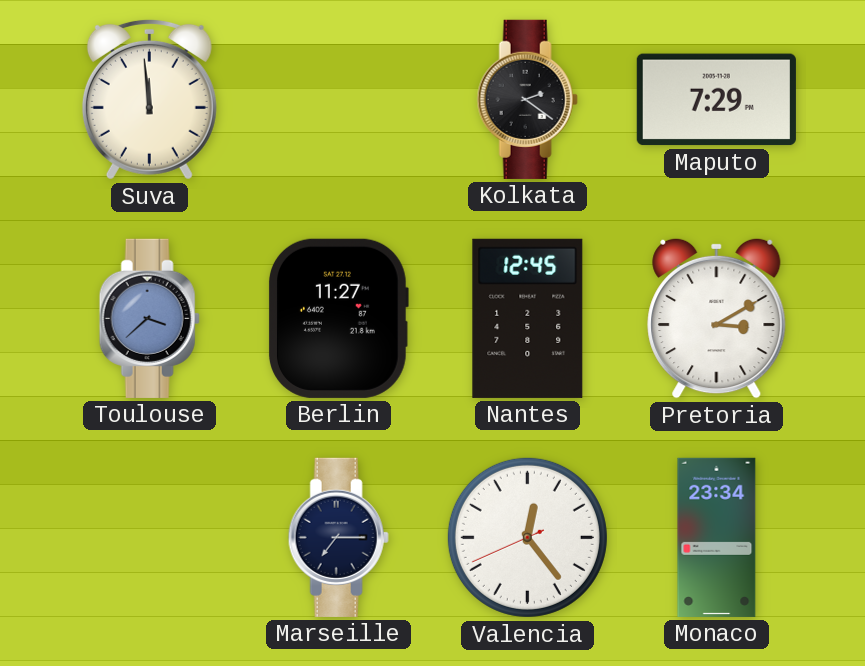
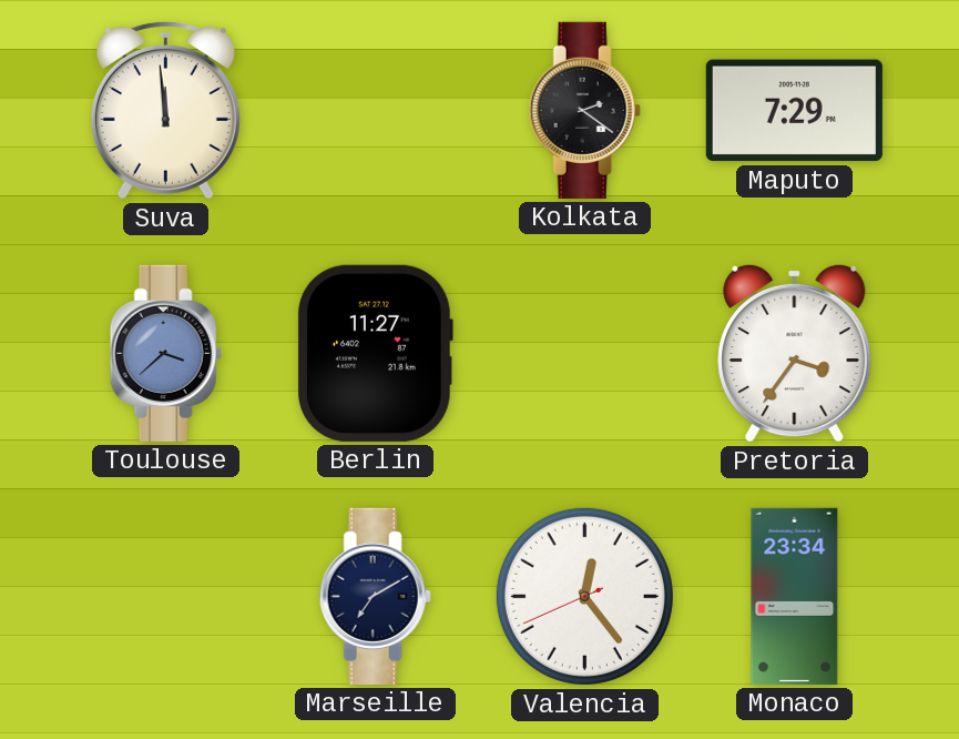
Nantes: 12:45 -> none
Pretoria: 3:10 -> 3:36
Marseille: 7:15 -> 7:10
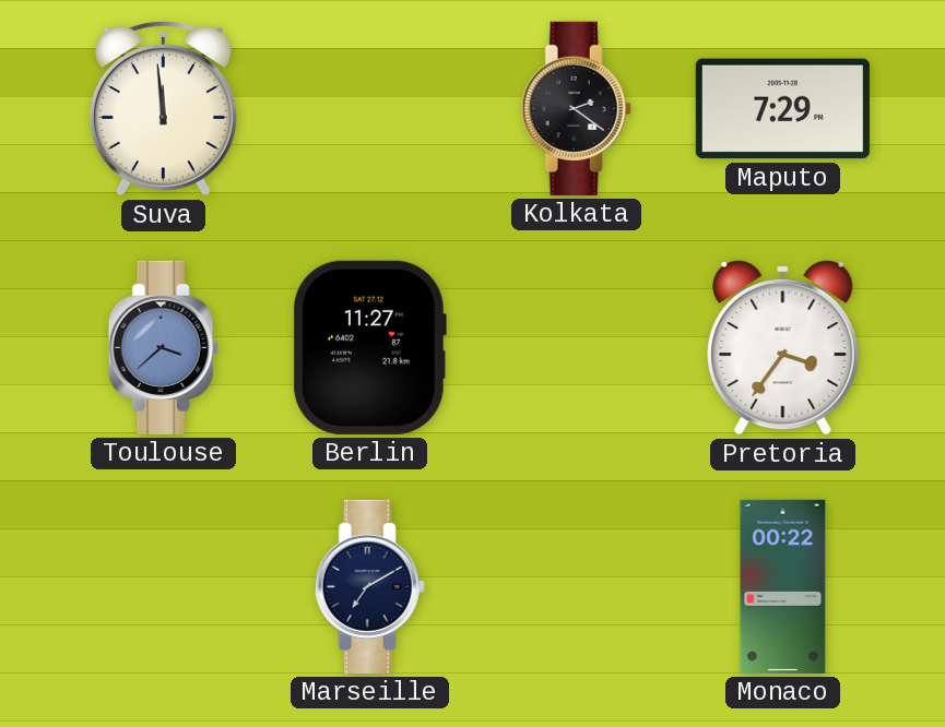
Valencia: 12:23 -> none
Monaco: 23:34 -> 00:22
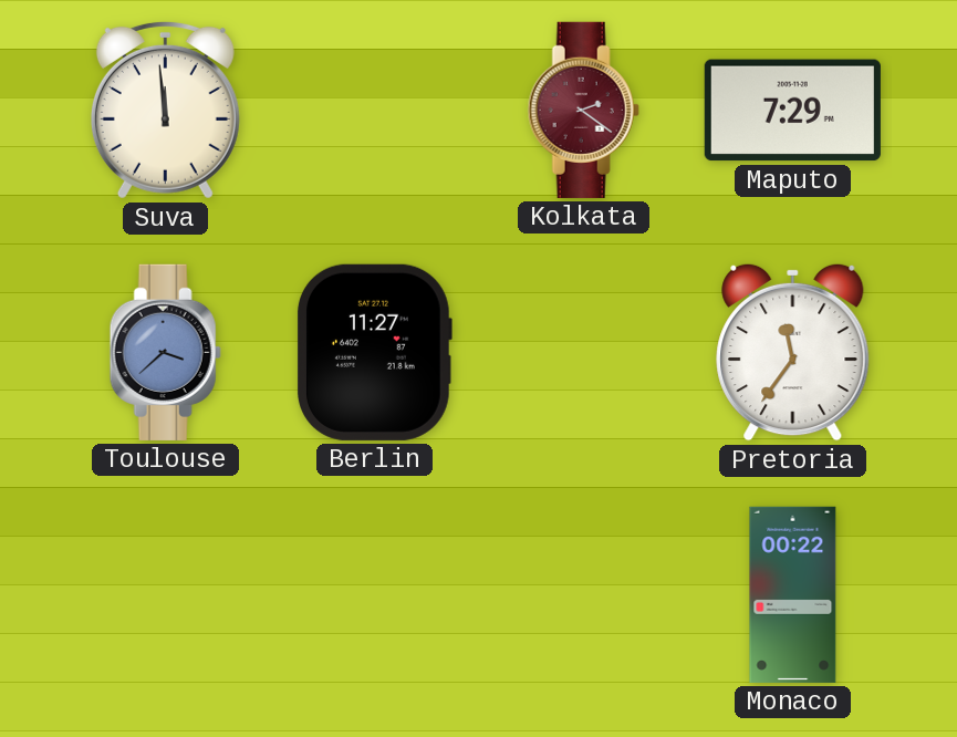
Kolkata dial: black -> burgundy
Pretoria: 3:36 -> 11:36
Marseille: 7:10 -> none
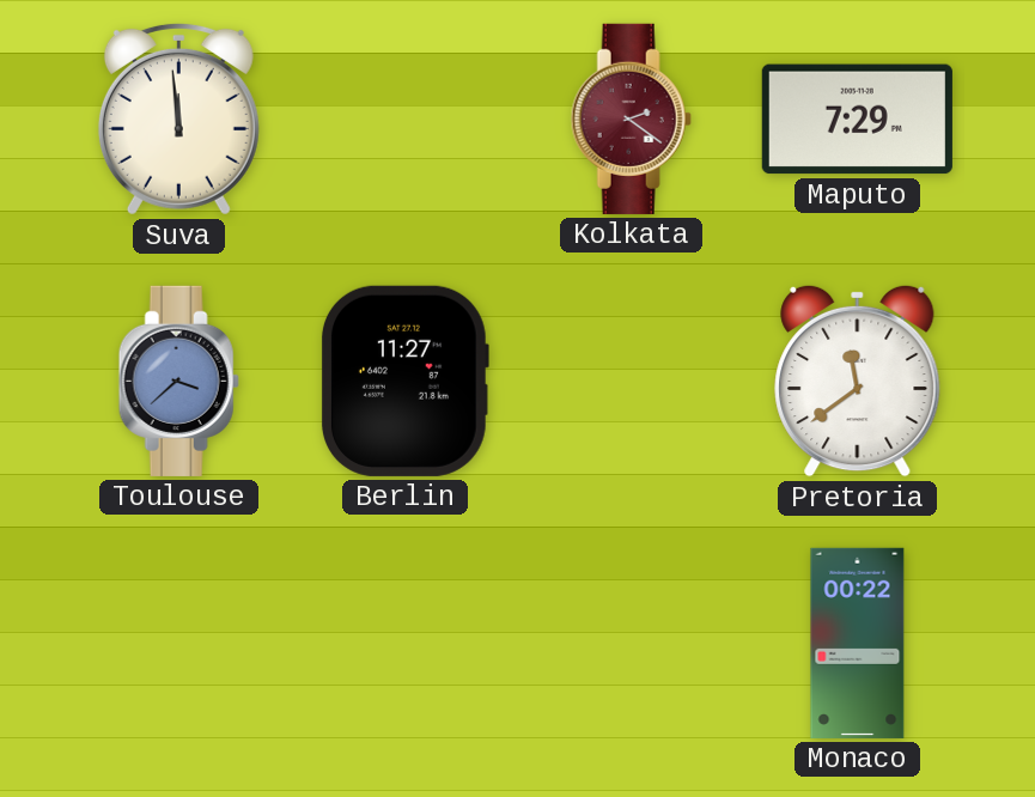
Pretoria: 11:36 -> 11:39
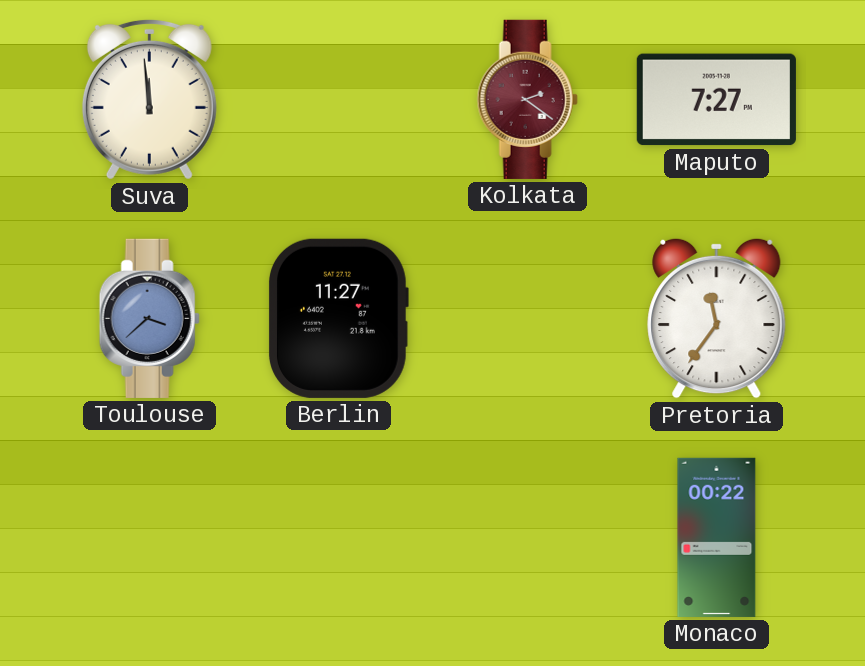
Maputo: 7:29 -> 7:27
Pretoria: 11:39 -> 11:36
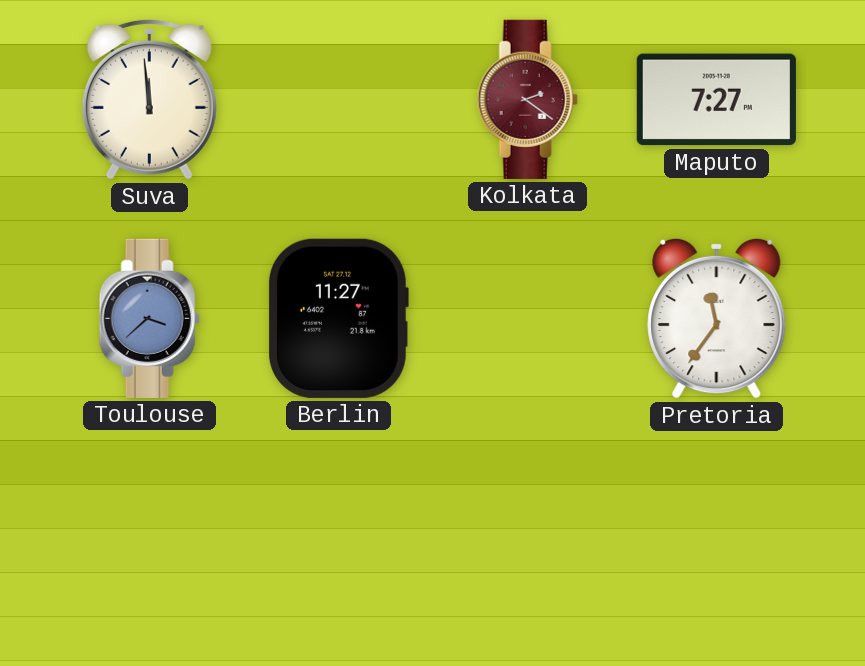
Monaco: 00:22 -> none
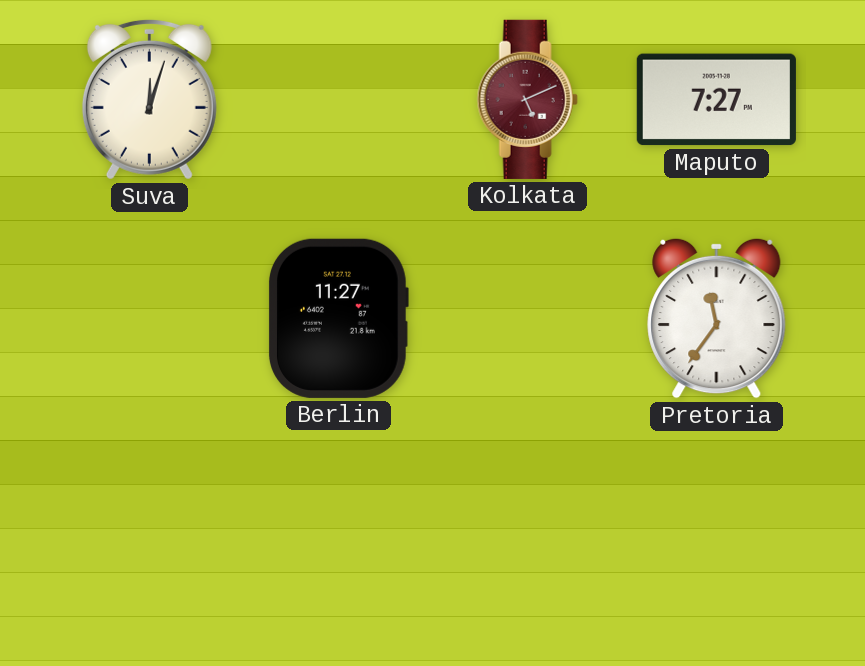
Suva: 11:59 -> 12:03
Kolkata: 2:21 -> 5:11
Toulouse: 3:38 -> none
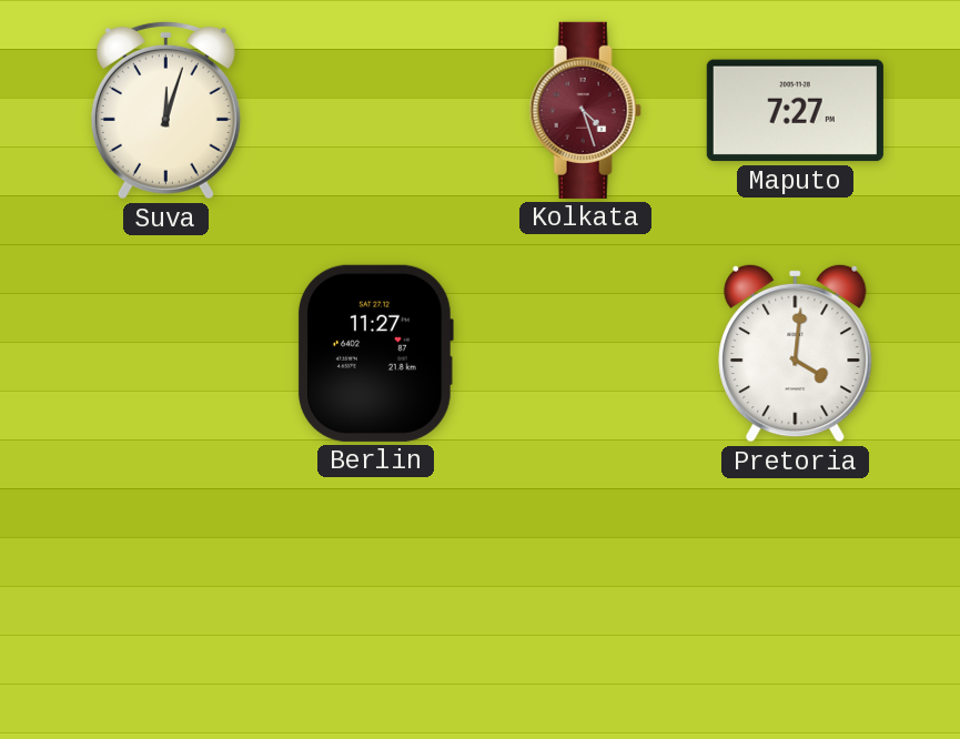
Kolkata: 5:11 -> 4:27
Pretoria: 11:36 -> 4:01
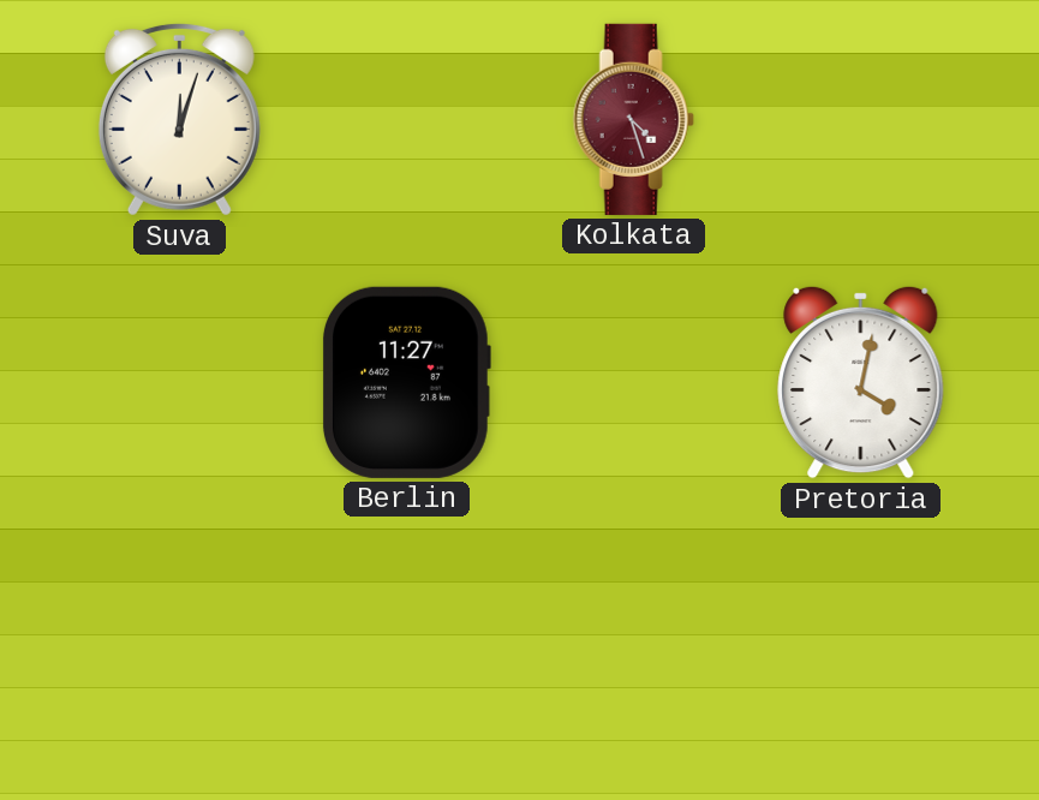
Maputo: 7:27 -> none
Pretoria: 4:01 -> 4:02
